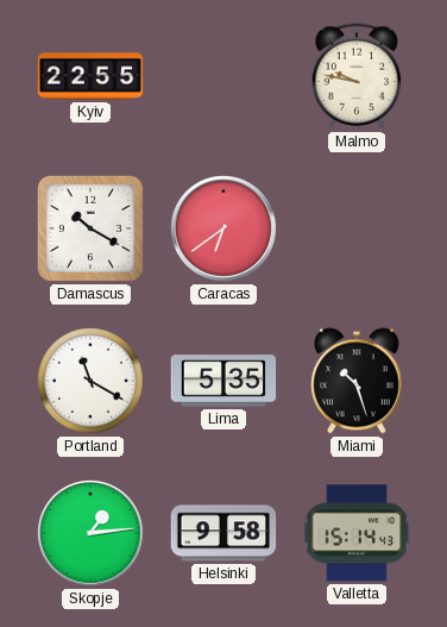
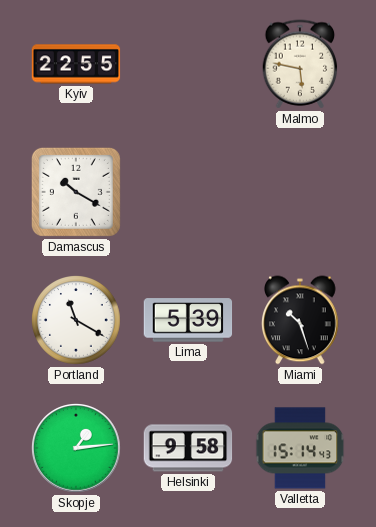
Malmo: 9:47 -> 5:47
Caracas: 6:39 -> none
Lima: 5:35 -> 5:39
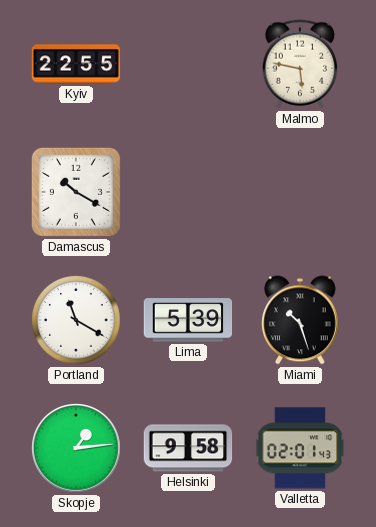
Valletta: 15:14 -> 02:01
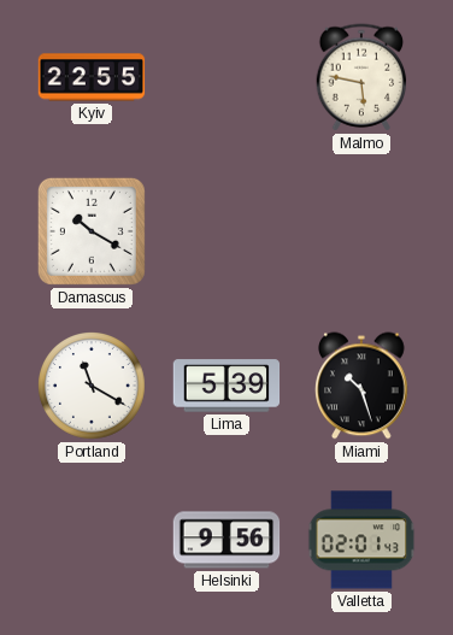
Skopje: 1:14 -> none
Helsinki: 9:58 -> 9:56
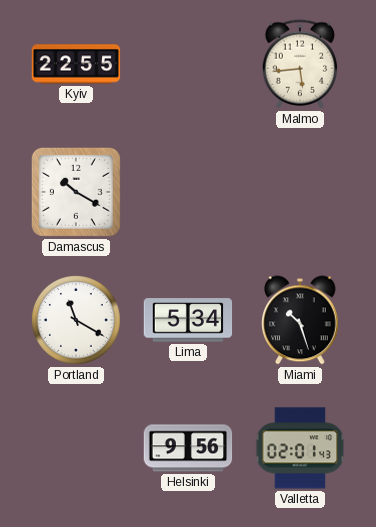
Malmo: 5:47 -> 5:44
Lima: 5:39 -> 5:34
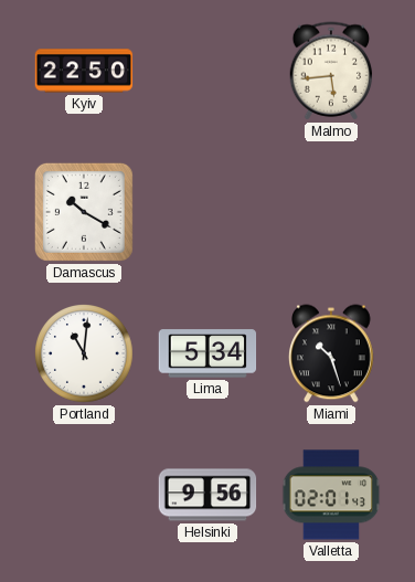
Kyiv: 22:55 -> 22:50
Portland: 11:20 -> 11:01
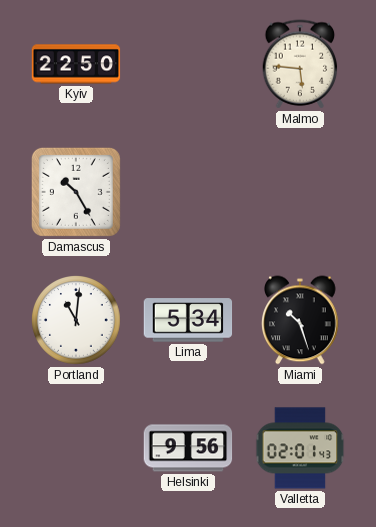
Malmo: 5:44 -> 5:46
Damascus: 10:20 -> 10:25
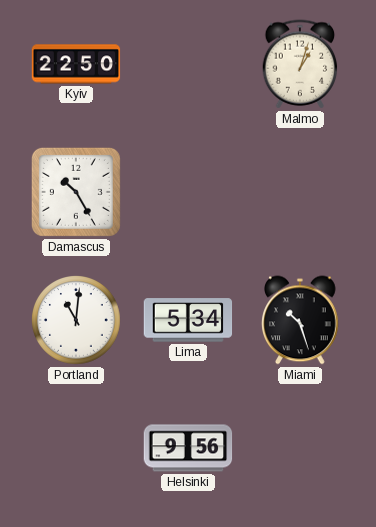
Malmo: 5:46 -> 1:03
Valletta: 02:01 -> none
